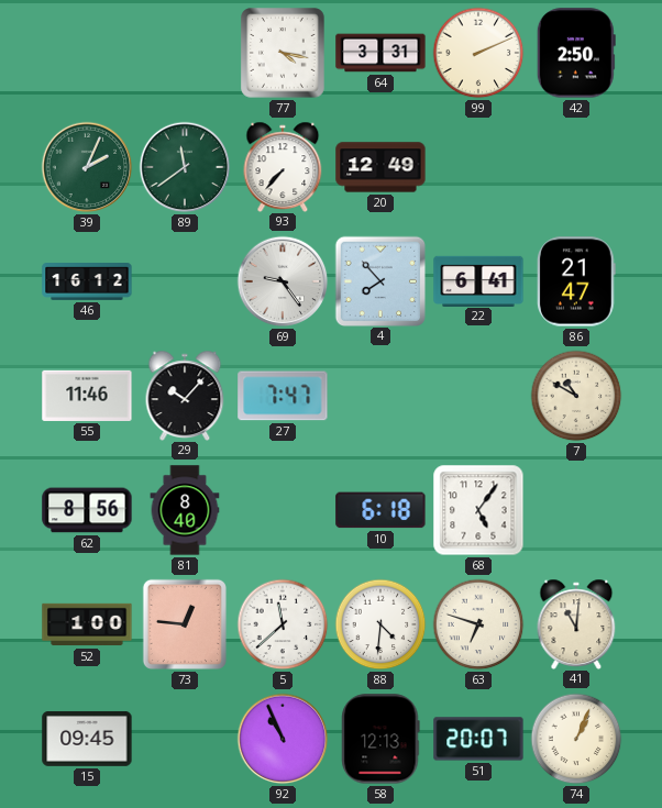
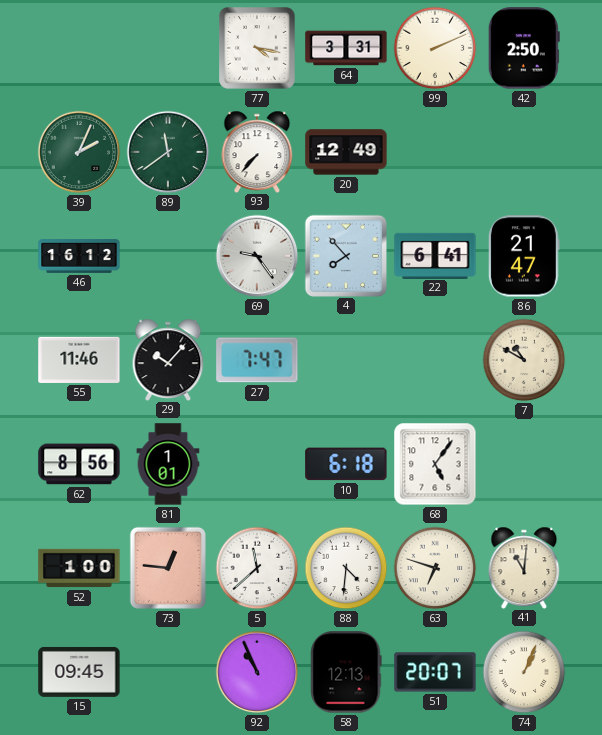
81: 8:40 -> 1:01
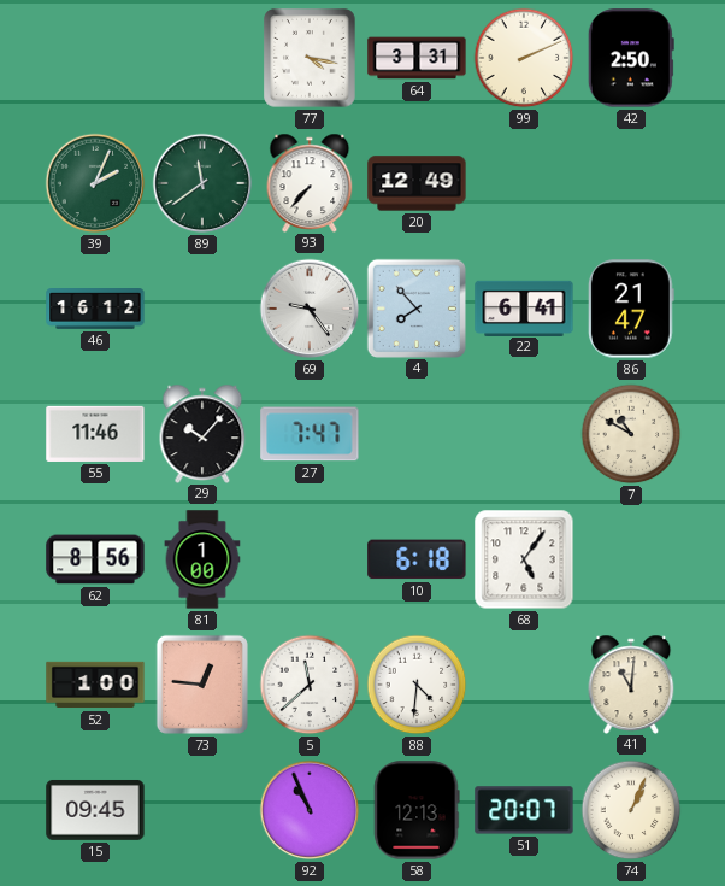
81: 1:01 -> 1:00
63: 6:48 -> none
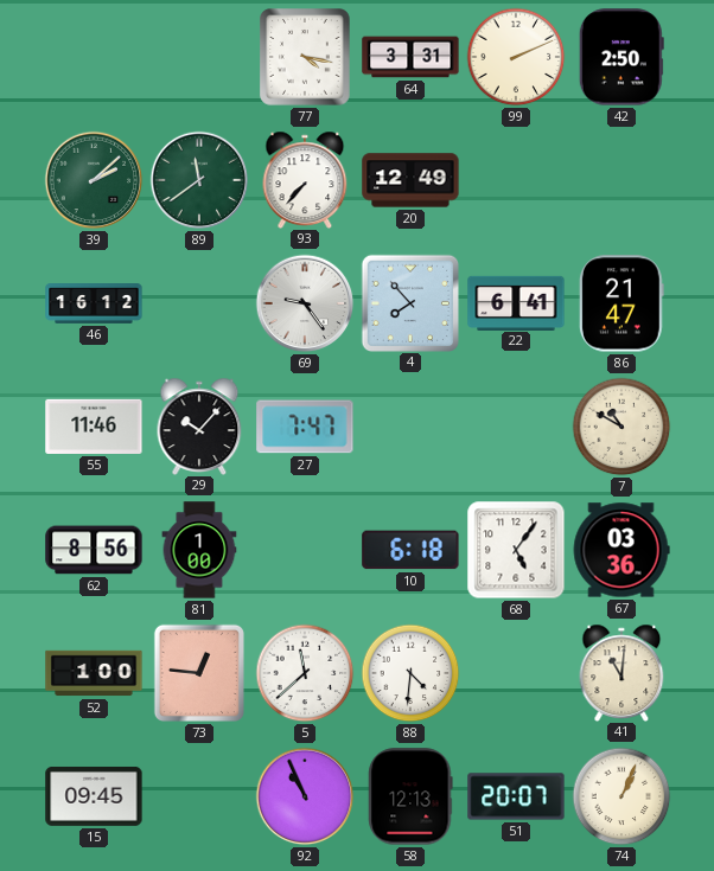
39: 2:04 -> 2:08
67: none -> 03:36
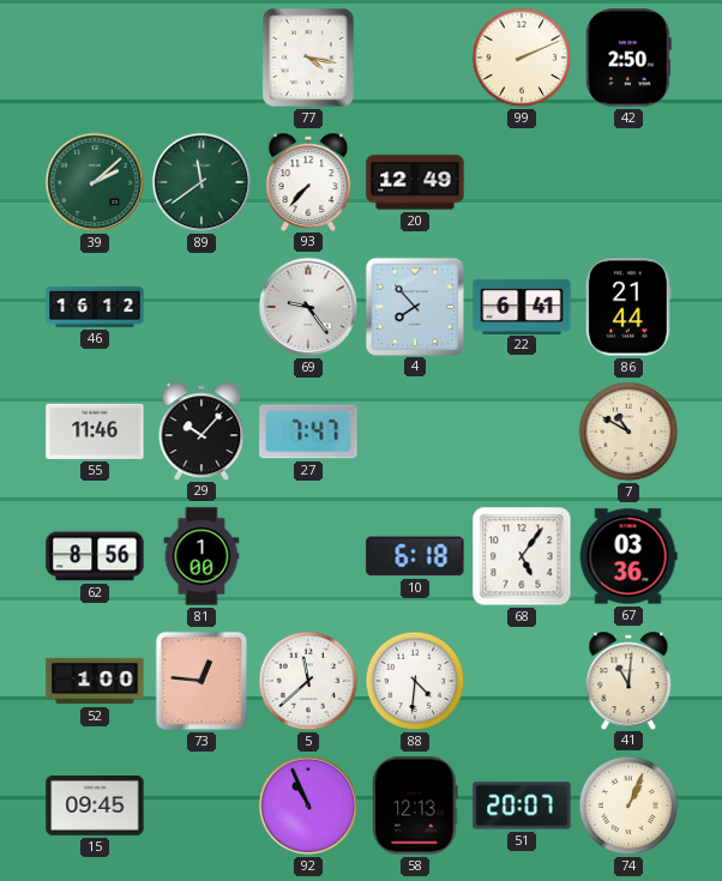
64: 3:31 -> none
86: 21:47 -> 21:44
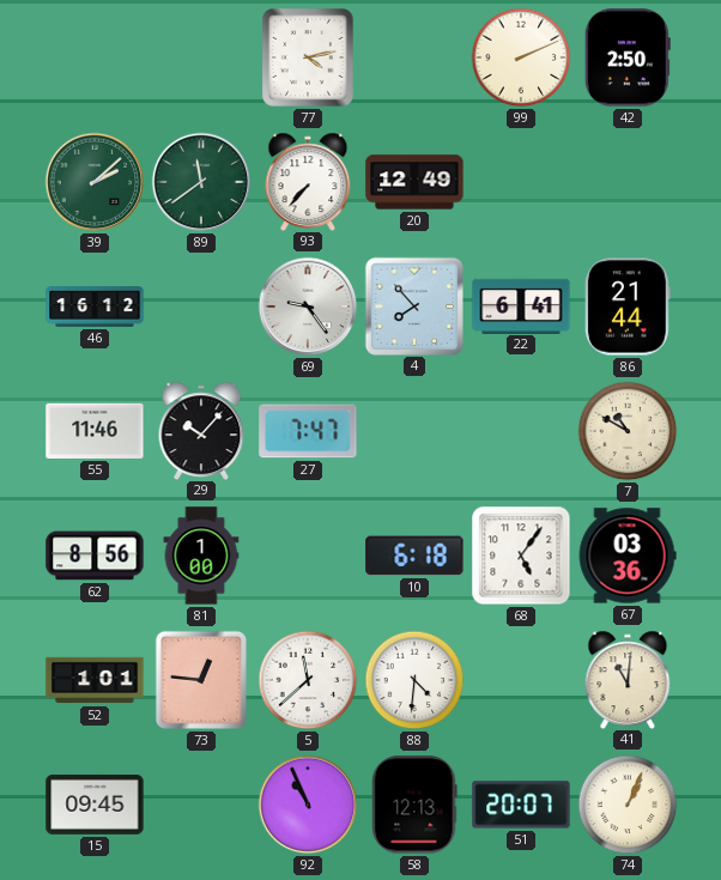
77: 4:17 -> 4:13
52: 1:00 -> 1:01
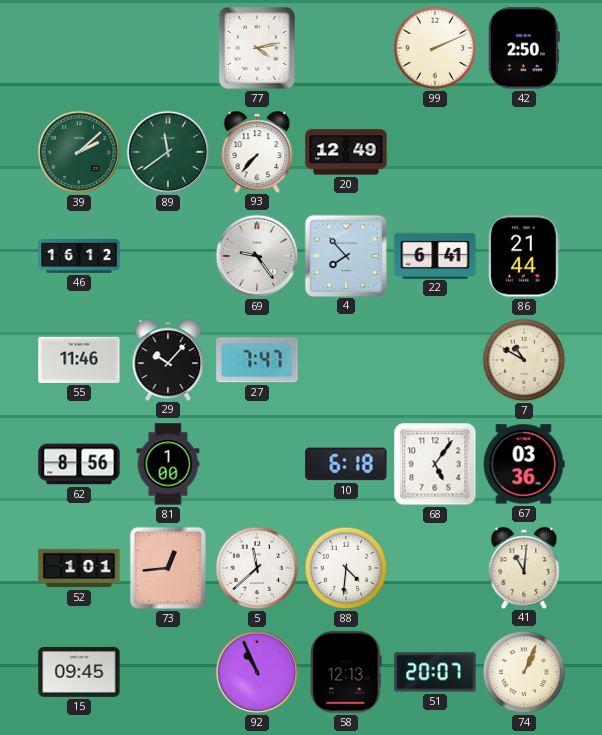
73: 12:46 -> 12:44
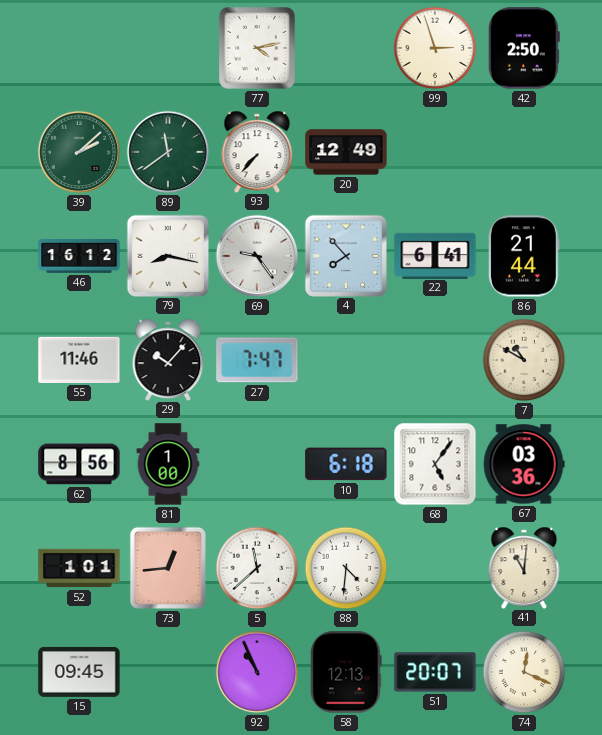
99: 2:11 -> 2:57
79: none -> 8:17
74: 1:04 -> 12:19
